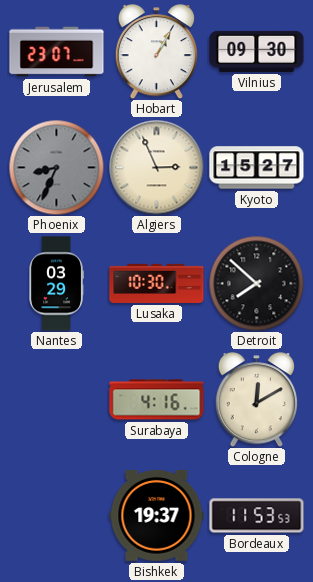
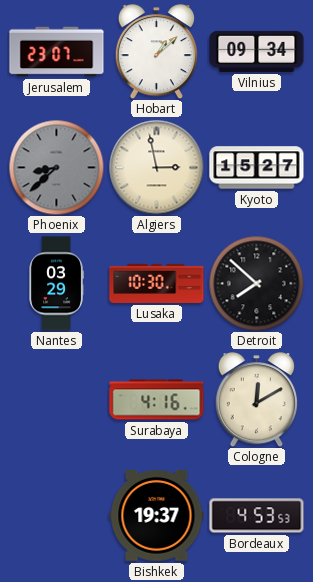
Hobart: 1:05 -> 1:08
Vilnius: 09:30 -> 09:34
Phoenix: 8:34 -> 8:38
Algiers: 2:56 -> 2:58
Bordeaux: 11:53 -> 4:53
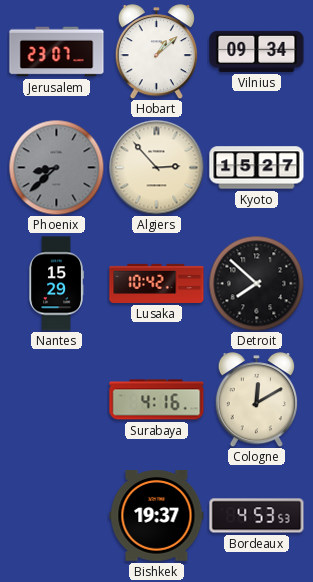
Algiers: 2:58 -> 2:53
Nantes: 03:29 -> 15:29
Lusaka: 10:30 -> 10:42
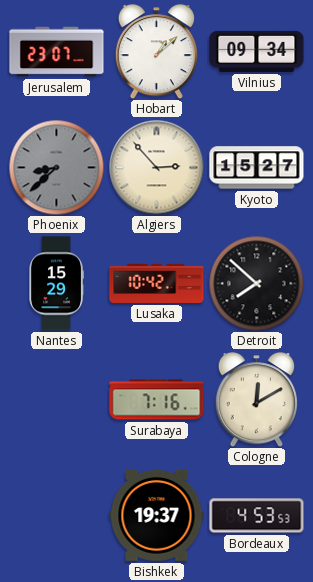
Surabaya: 4:16 -> 7:16
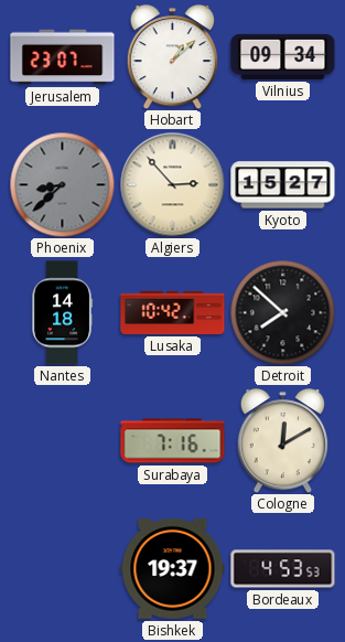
Nantes: 15:29 -> 14:18
